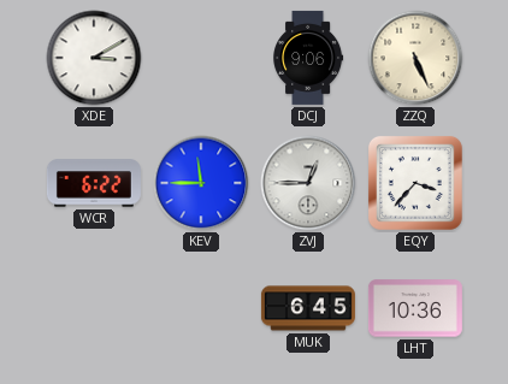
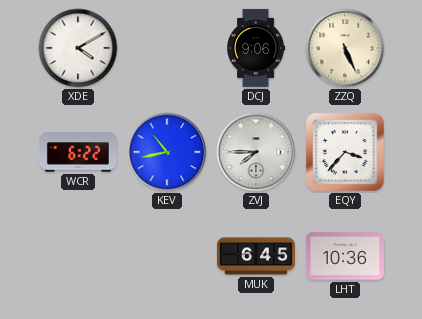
XDE: 3:10 -> 4:10
KEV: 11:45 -> 10:43
ZVJ: 12:45 -> 7:45
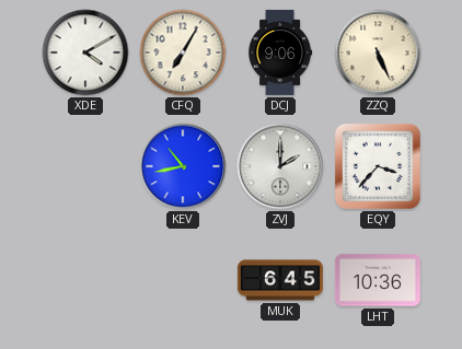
CFQ: none -> 7:05
WCR: 6:22 -> none
ZVJ: 7:45 -> 2:00
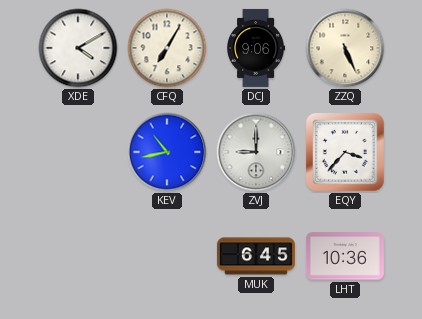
ZVJ: 2:00 -> 9:00
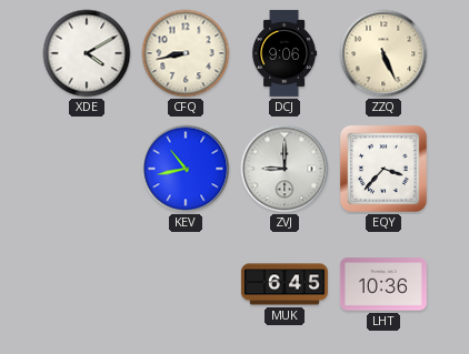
CFQ: 7:05 -> 8:43
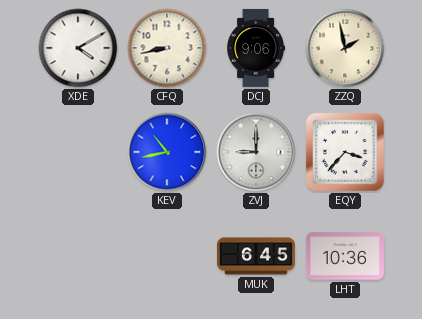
ZZQ: 5:26 -> 1:58
